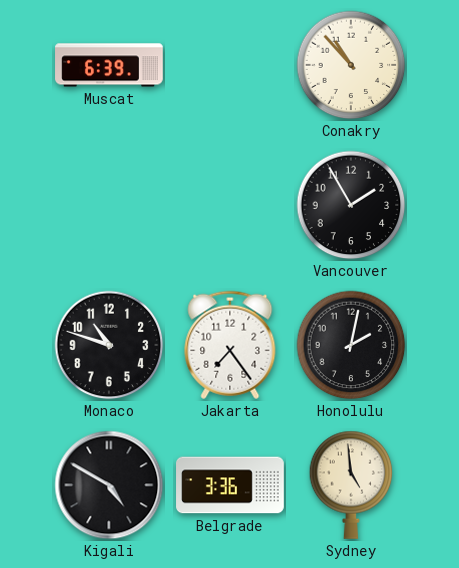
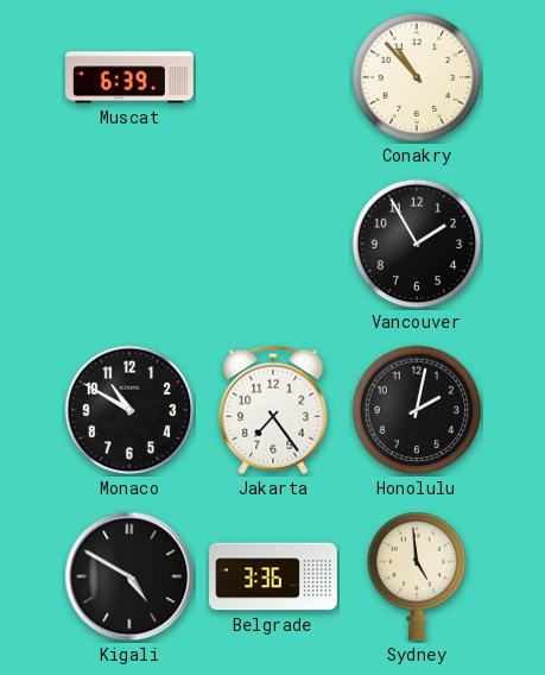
Monaco: 10:48 -> 10:50
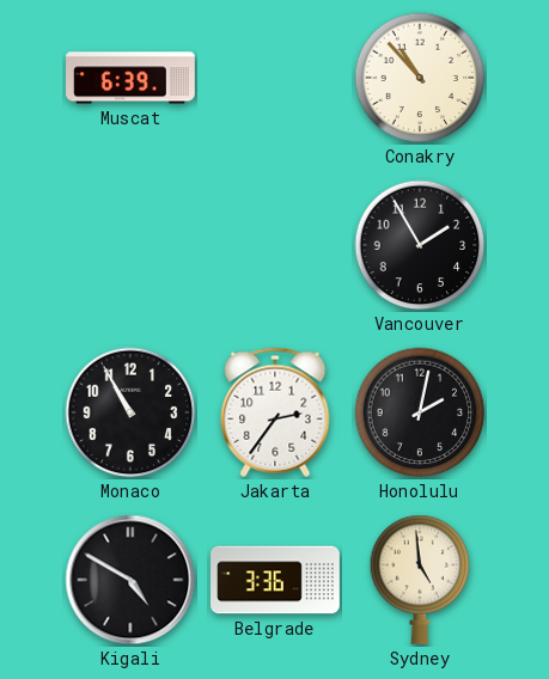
Monaco: 10:50 -> 10:55
Jakarta: 7:24 -> 2:36
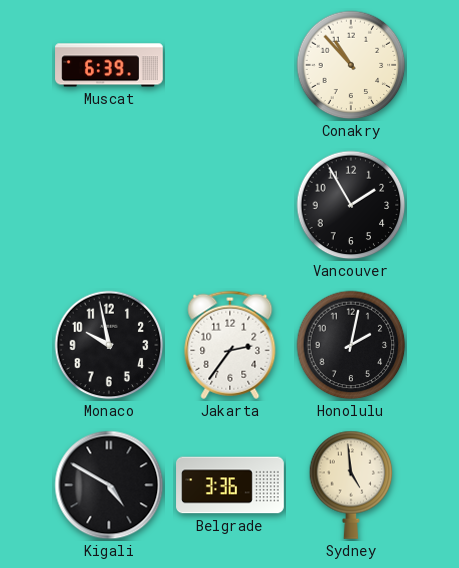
Monaco: 10:55 -> 9:58
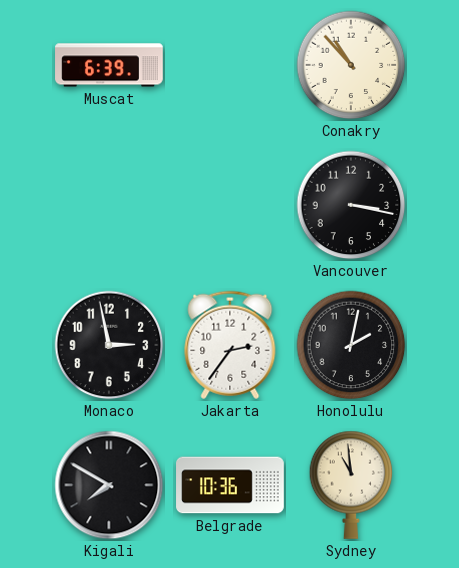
Vancouver: 1:55 -> 3:17
Monaco: 9:58 -> 2:58
Kigali: 4:50 -> 7:50
Belgrade: 3:36 -> 10:36
Sydney: 4:59 -> 10:59
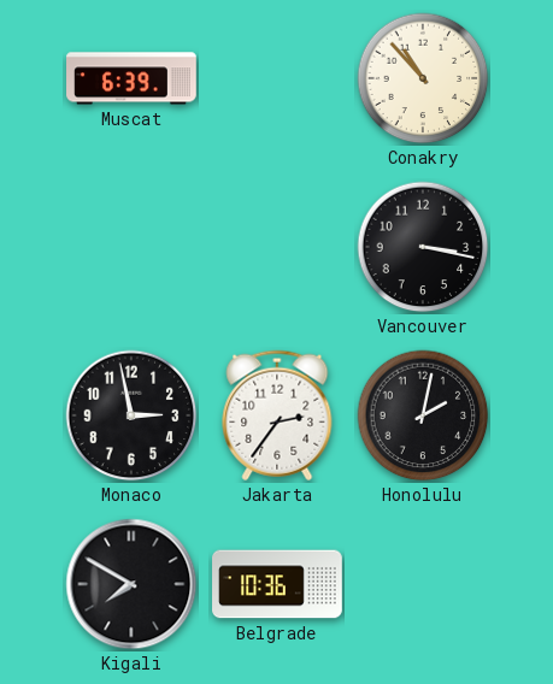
Sydney: 10:59 -> none
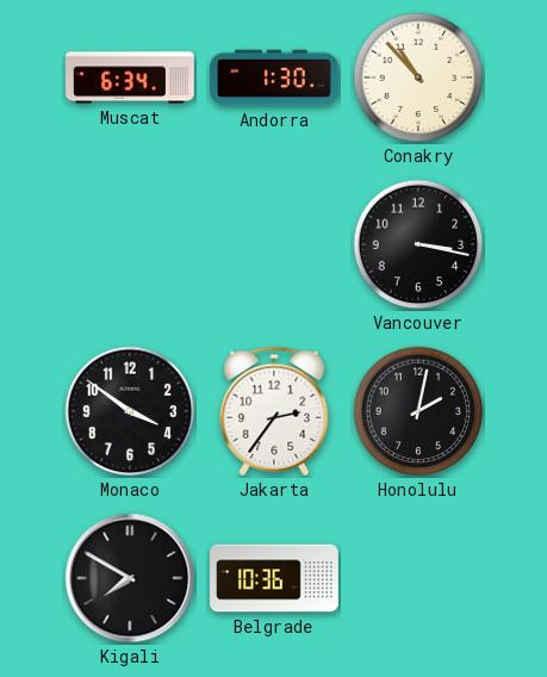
Muscat: 6:39 -> 6:34
Andorra: none -> 1:30
Monaco: 2:58 -> 3:51
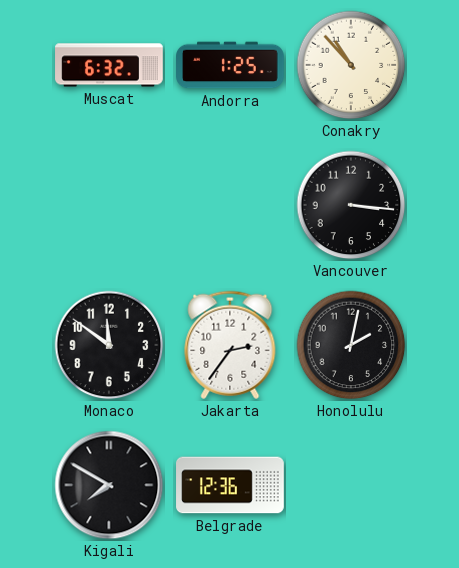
Muscat: 6:34 -> 6:32
Andorra: 1:30 -> 1:25
Vancouver: 3:17 -> 3:16
Monaco: 3:51 -> 11:51
Belgrade: 10:36 -> 12:36
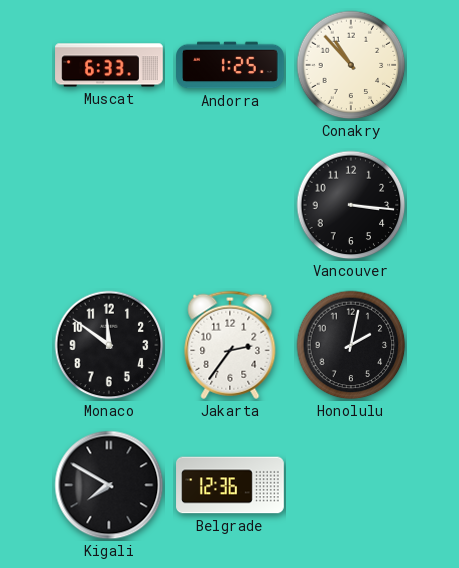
Muscat: 6:32 -> 6:33
